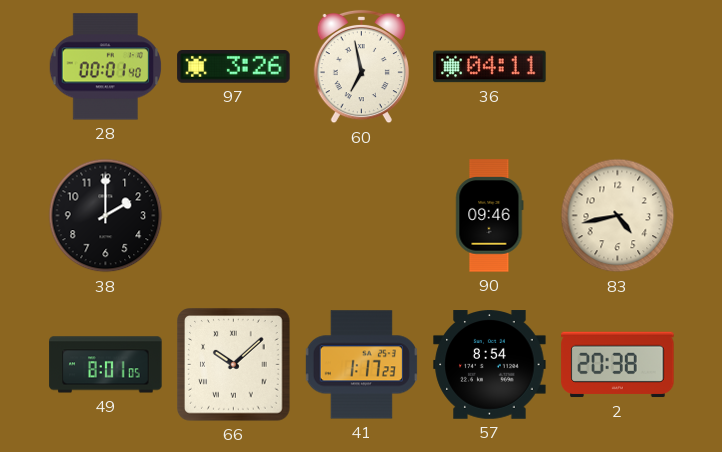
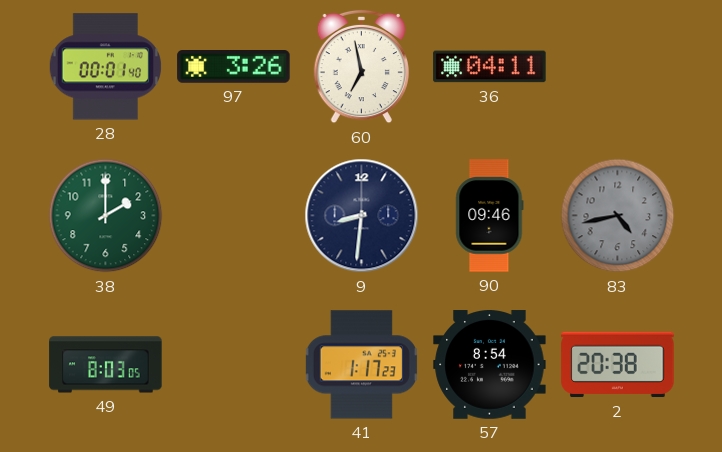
38 dial: black -> green
9: none -> 8:31
83 dial: cream -> grey
49: 8:01 -> 8:03
66: 10:08 -> none
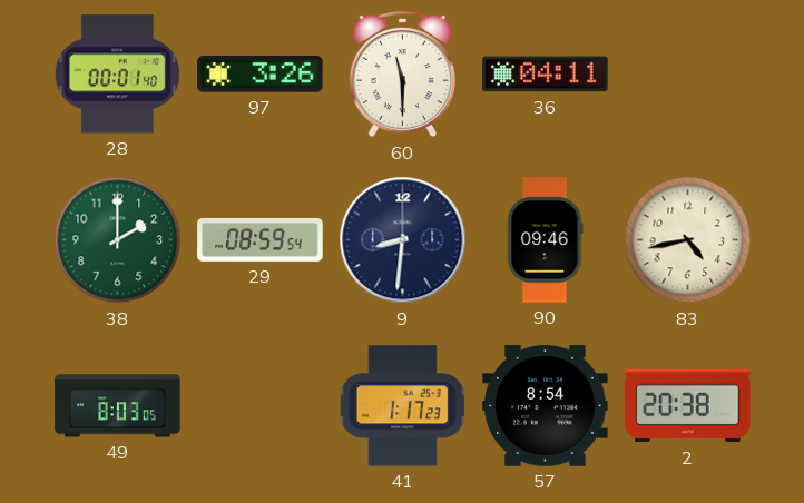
60: 6:58 -> 11:30
29: none -> 08:59
83 dial: grey -> cream
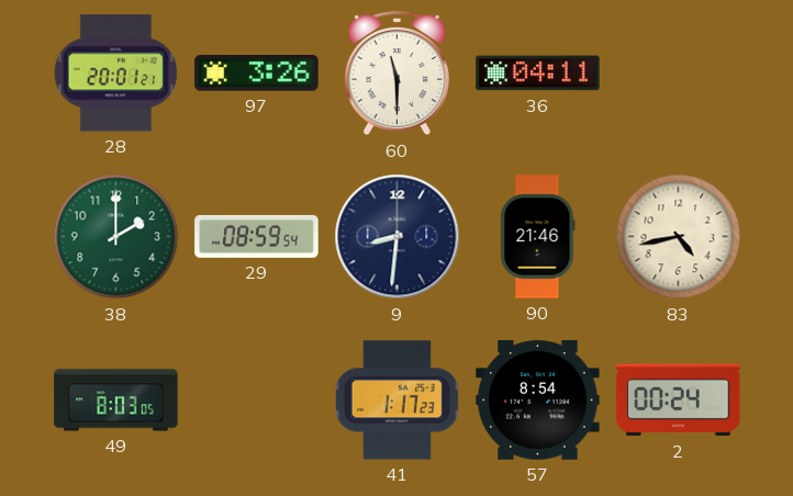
28: 00:01 -> 20:01
90: 09:46 -> 21:46
2: 20:38 -> 00:24
